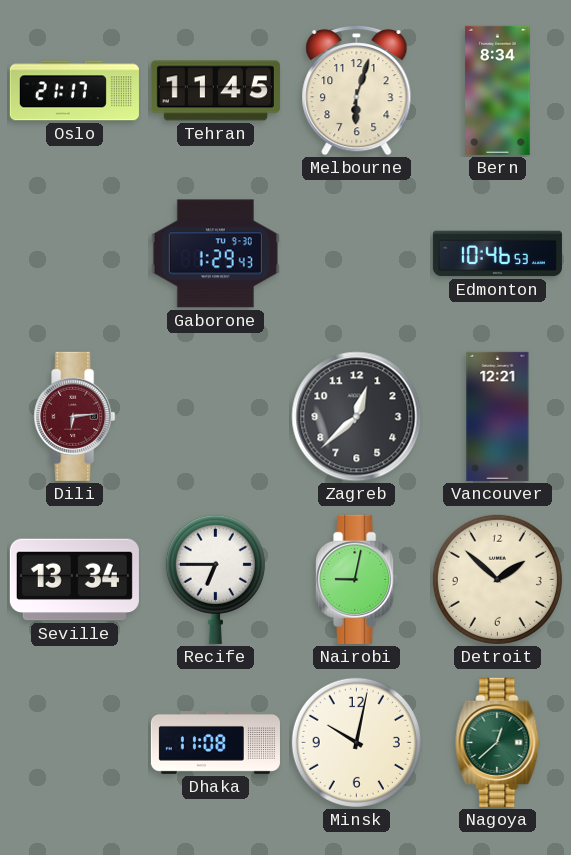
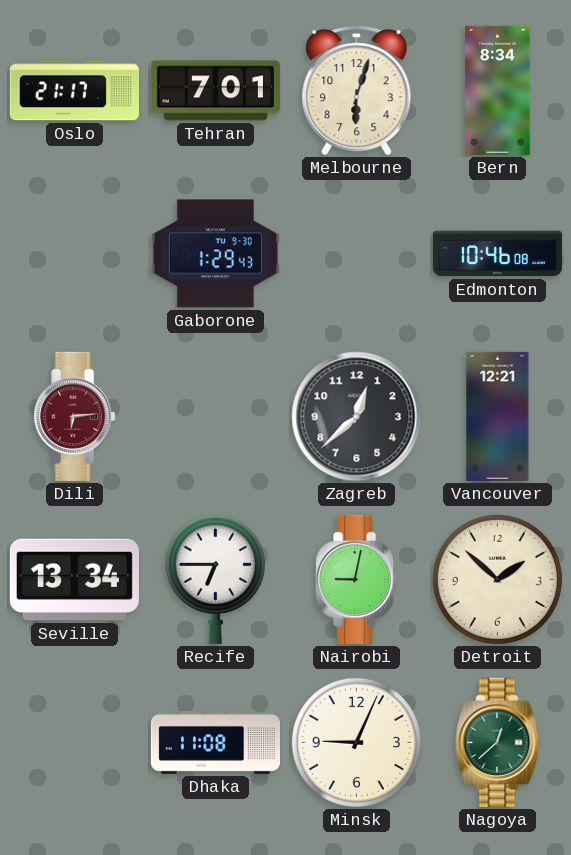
Tehran: 11:45 -> 7:01
Edmonton: 10:46:53 -> 10:46:08
Minsk: 10:02 -> 9:04
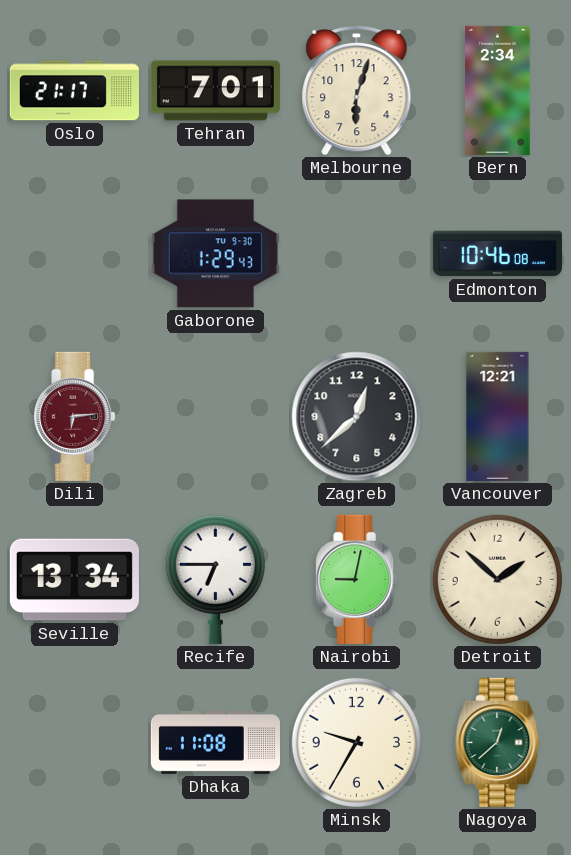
Bern: 8:34 -> 2:34
Minsk: 9:04 -> 9:35
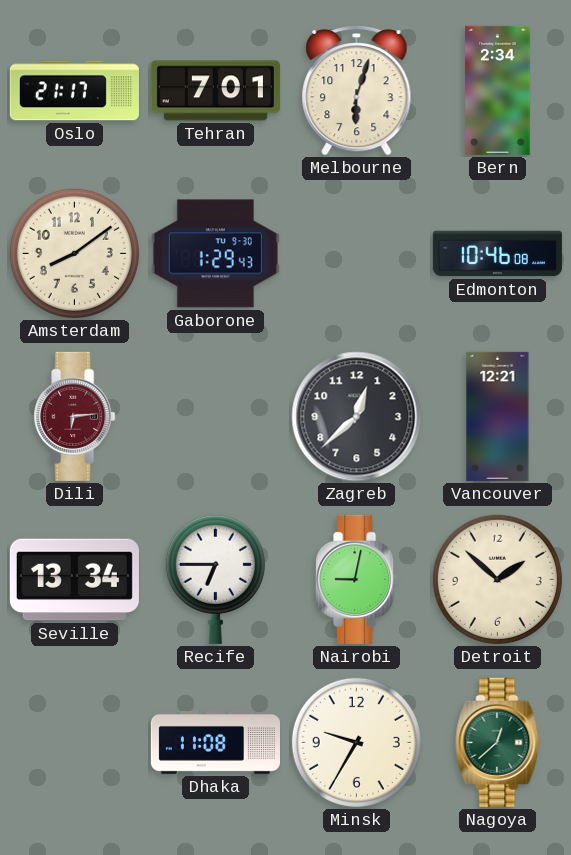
Amsterdam: none -> 8:09
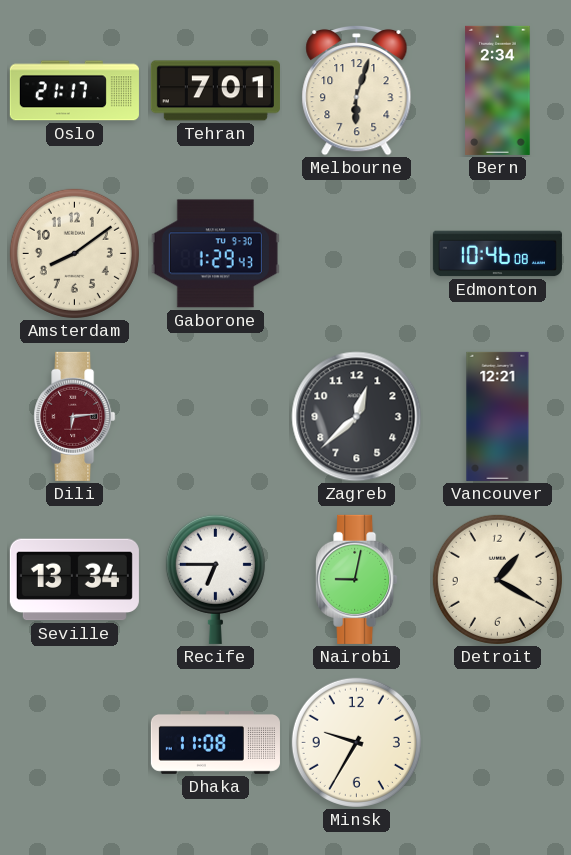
Detroit: 1:52 -> 1:20
Nagoya: 12:38 -> none
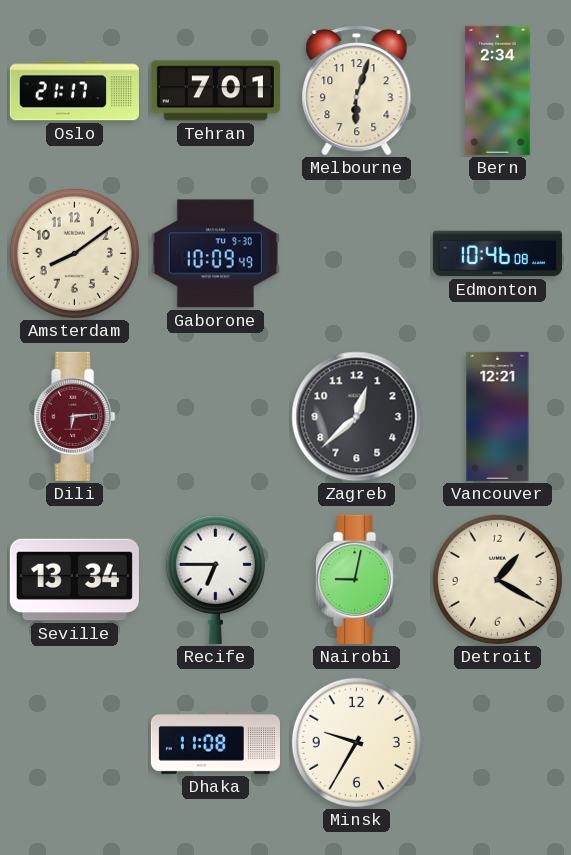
Gaborone: 1:29 -> 10:09
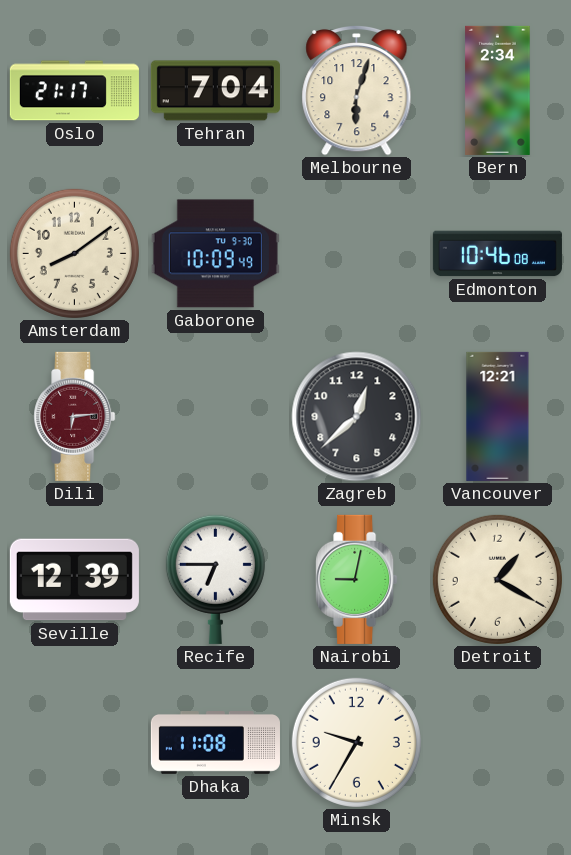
Tehran: 7:01 -> 7:04
Seville: 13:34 -> 12:39
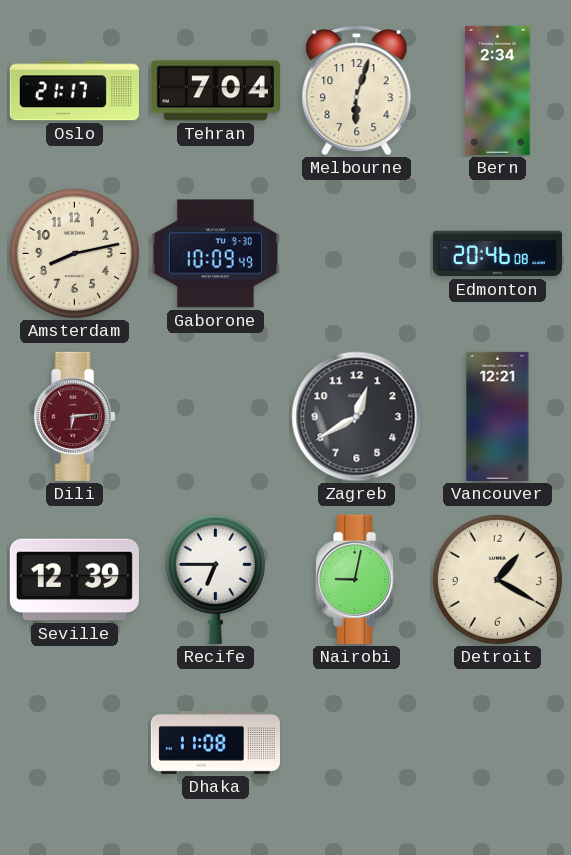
Amsterdam: 8:09 -> 8:13
Edmonton: 10:46 -> 20:46
Zagreb: 12:38 -> 12:40
Minsk: 9:35 -> none
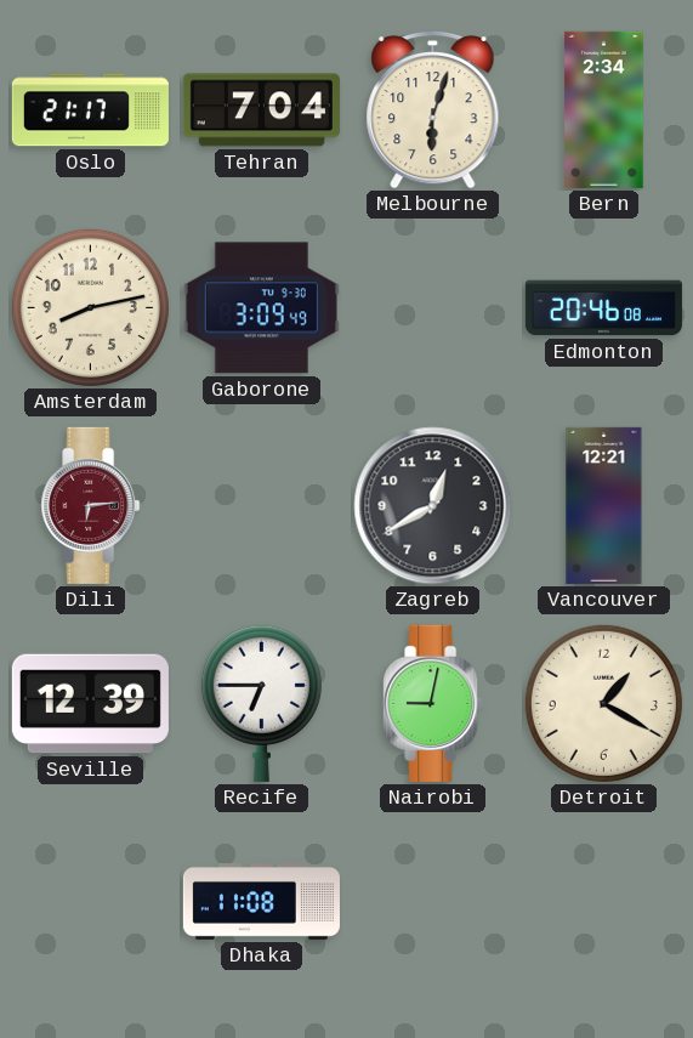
Gaborone: 10:09 -> 3:09
